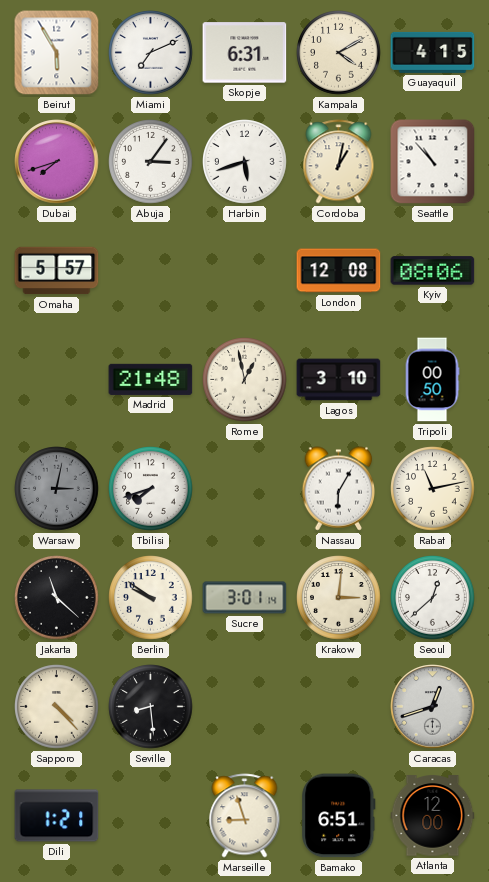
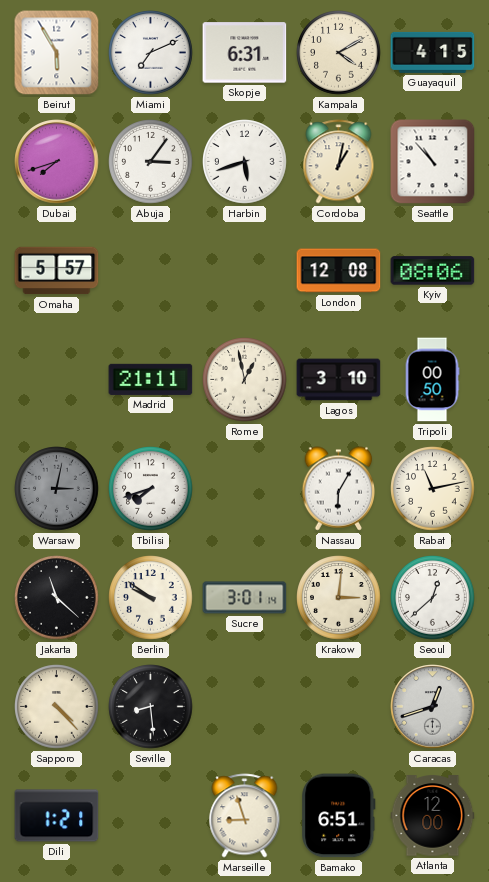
Madrid: 21:48 -> 21:11
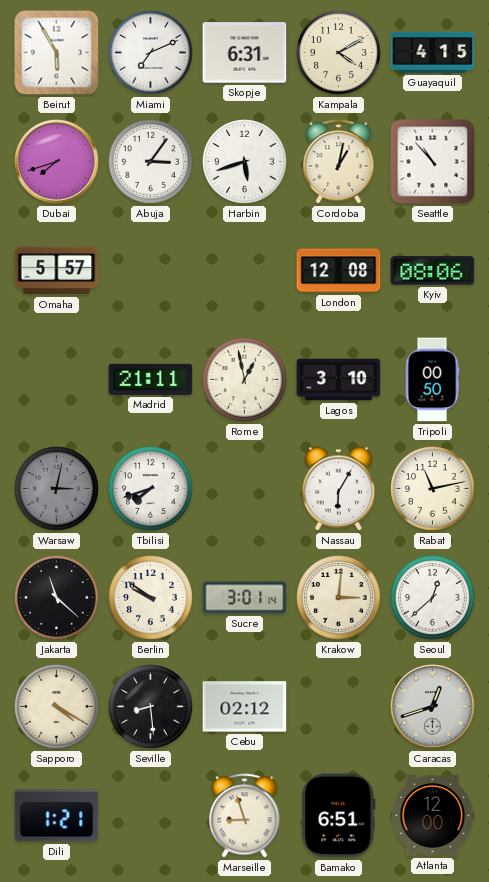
Sapporo: 4:23 -> 4:20
Cebu: none -> 02:12
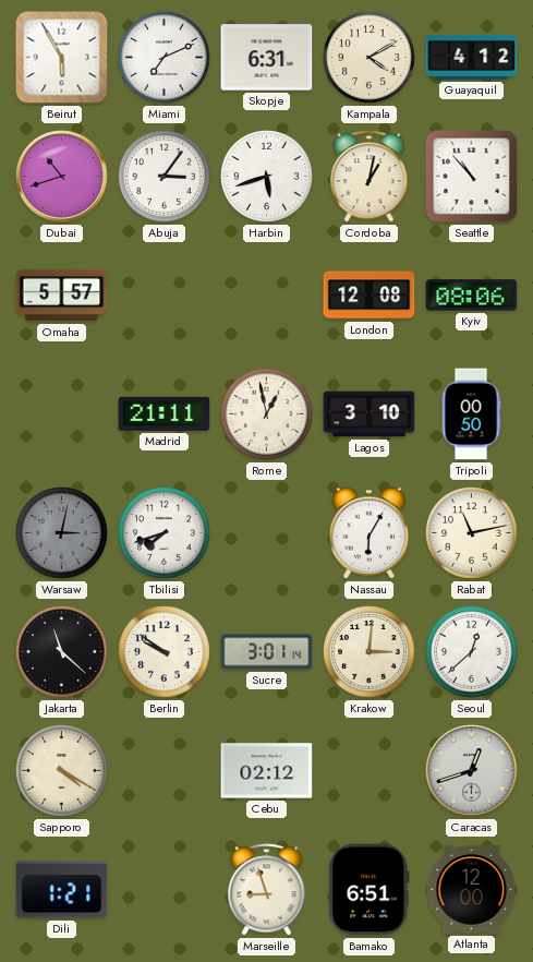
Guayaquil: 4:15 -> 4:12
Dubai: 7:42 -> 10:42
Seville: 8:29 -> none
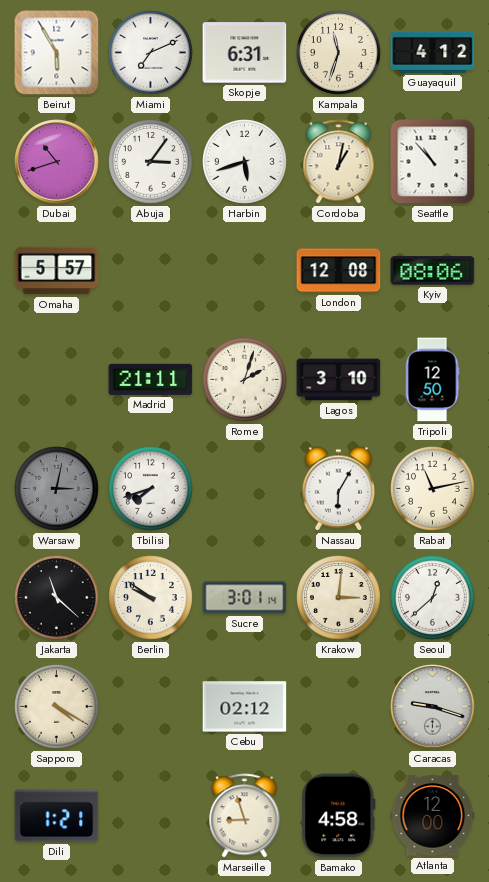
Kampala: 4:10 -> 11:33
Rome: 12:58 -> 2:03
Tripoli: 00:50 -> 12:50
Caracas: 12:42 -> 9:18
Bamako: 6:51 -> 4:58
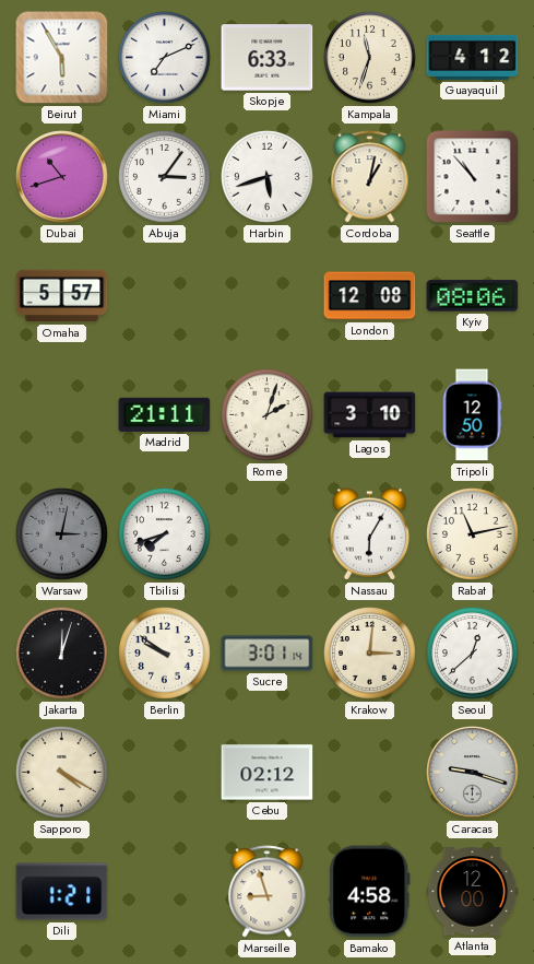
Skopje: 6:31 -> 6:33
Jakarta: 11:22 -> 12:03
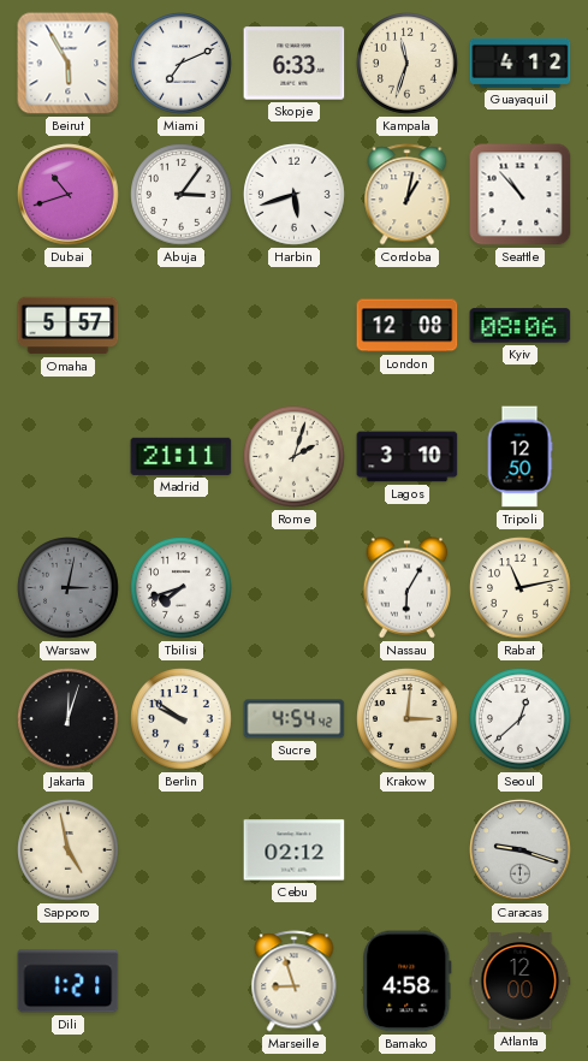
Sucre: 3:01 -> 4:54
Sapporo: 4:20 -> 4:58
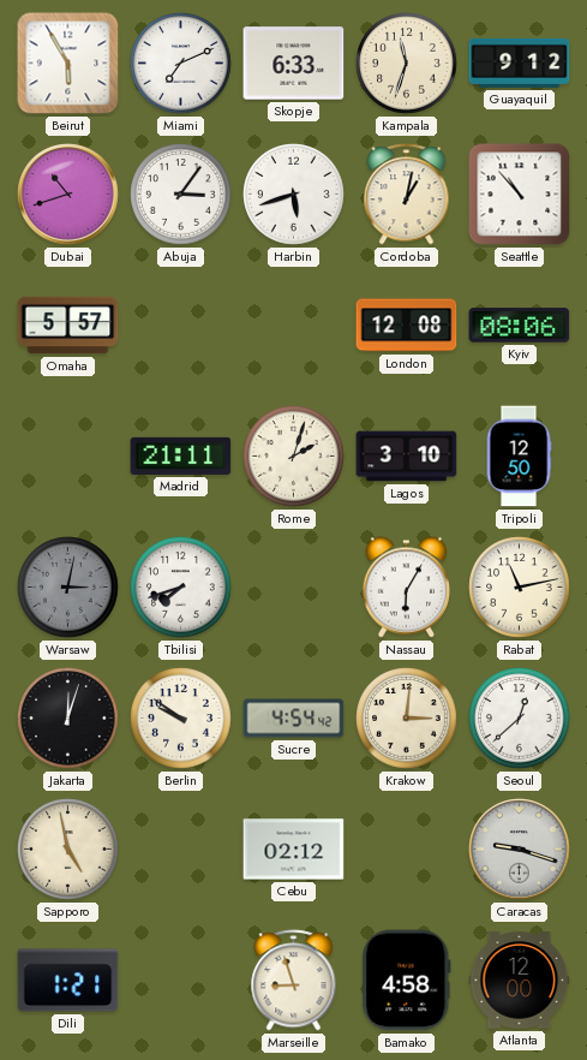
Guayaquil: 4:12 -> 9:12
